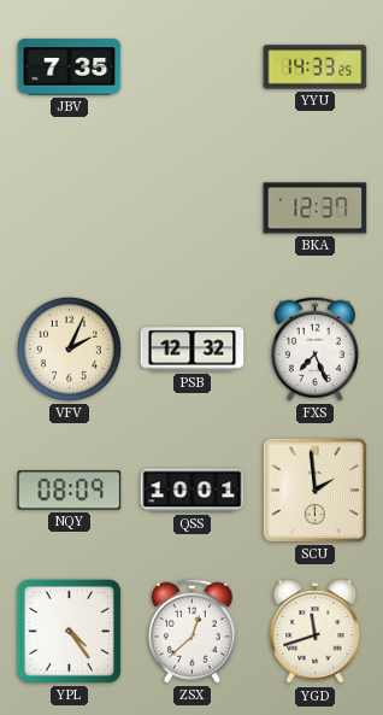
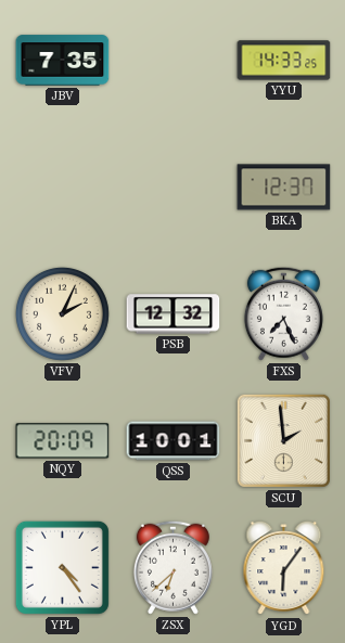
NQY: 08:09 -> 20:09
ZSX: 12:38 -> 6:38
YGD: 11:42 -> 6:06
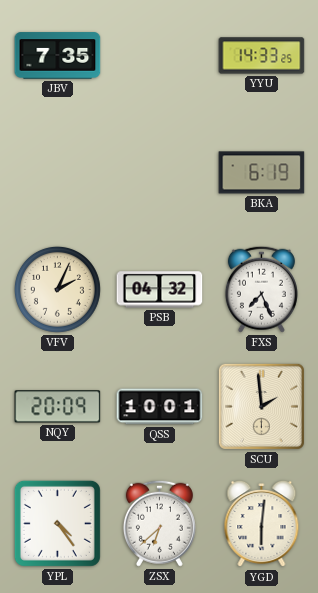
BKA: 12:37 -> 6:19
PSB: 12:32 -> 04:32
YGD: 6:06 -> 6:01
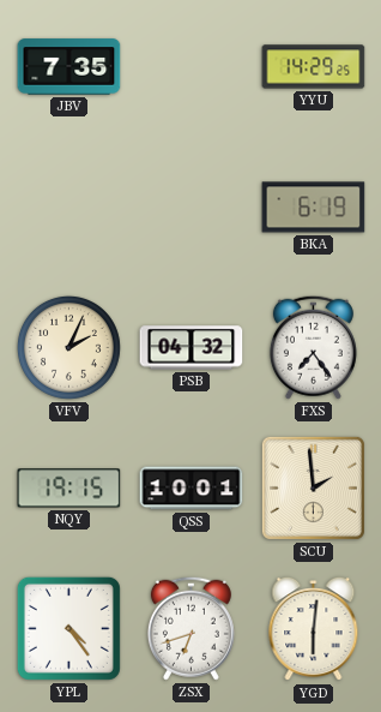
YYU: 14:33 -> 14:29
FXS: 7:26 -> 7:24
NQY: 20:09 -> 19:15
ZSX: 6:38 -> 6:42
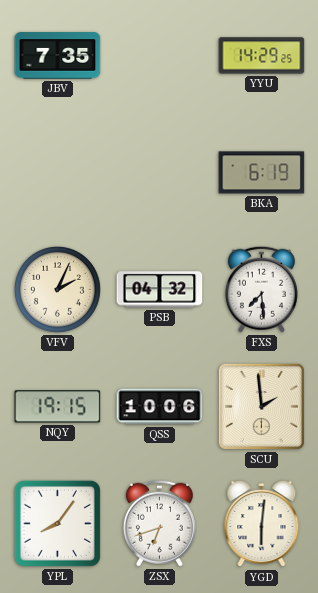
FXS: 7:24 -> 7:29
QSS: 10:01 -> 10:06
YPL: 4:24 -> 8:06
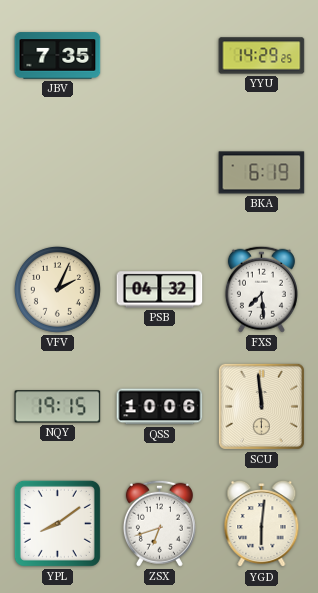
SCU: 1:59 -> 11:59
YPL: 8:06 -> 8:09
